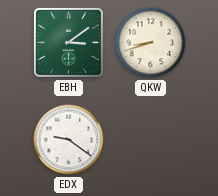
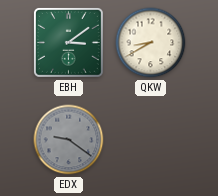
QKW: 8:42 -> 8:40
EDX dial: white -> grey
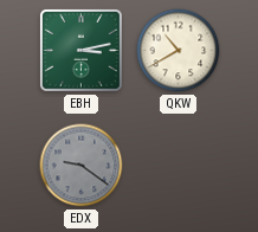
EBH: 3:09 -> 3:13
QKW: 8:40 -> 10:40
